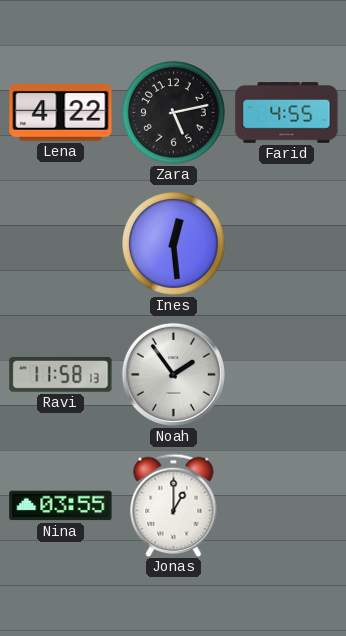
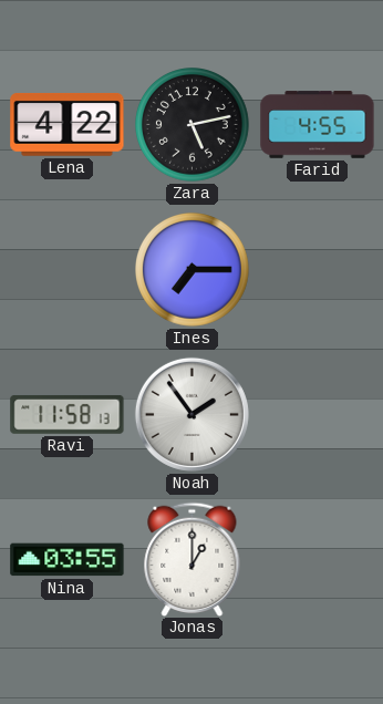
Ines: 12:29 -> 7:15
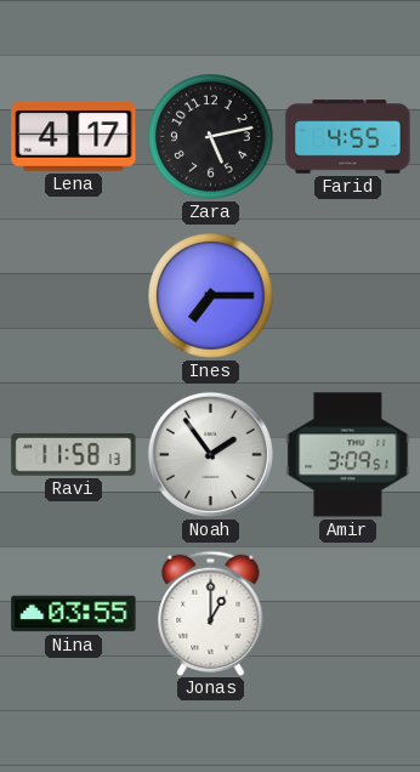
Lena: 4:22 -> 4:17
Amir: none -> 3:09
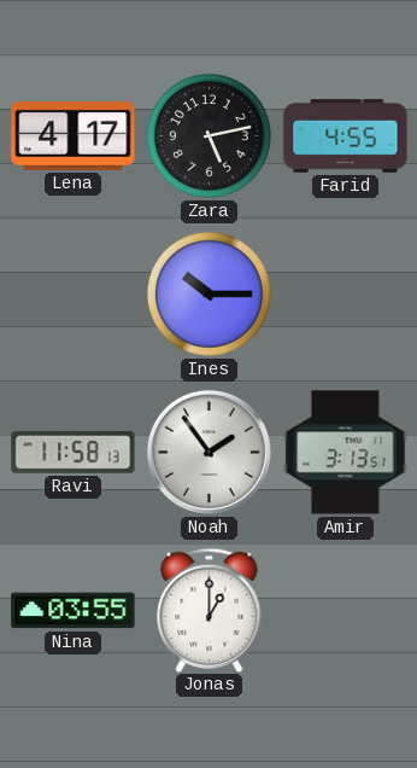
Ines: 7:15 -> 10:15
Amir: 3:09 -> 3:13
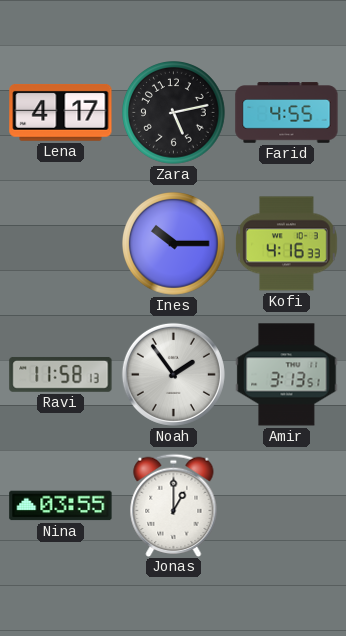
Kofi: none -> 4:16
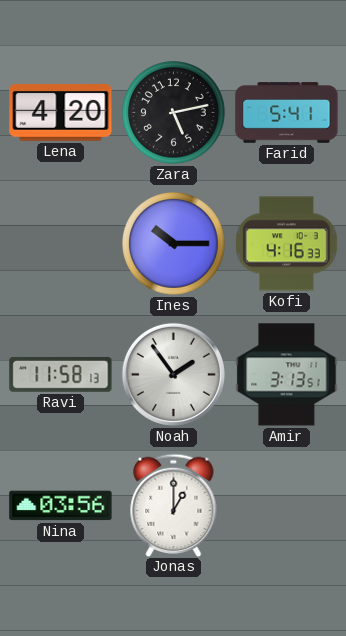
Lena: 4:17 -> 4:20
Farid: 4:55 -> 5:41
Nina: 03:55 -> 03:56
